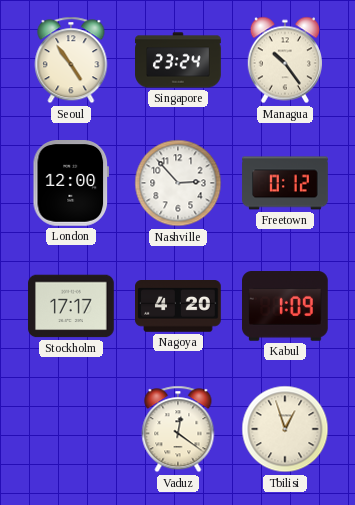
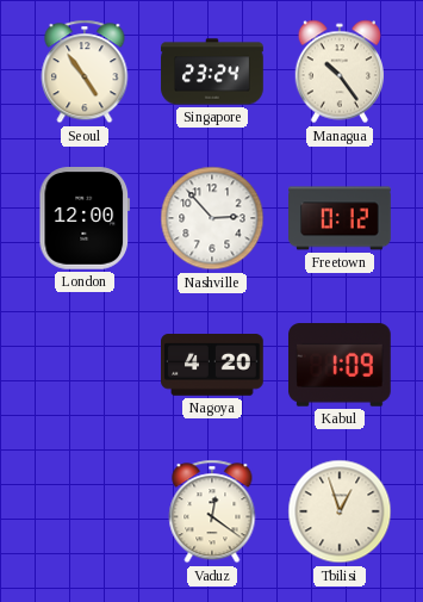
Stockholm: 17:17 -> none
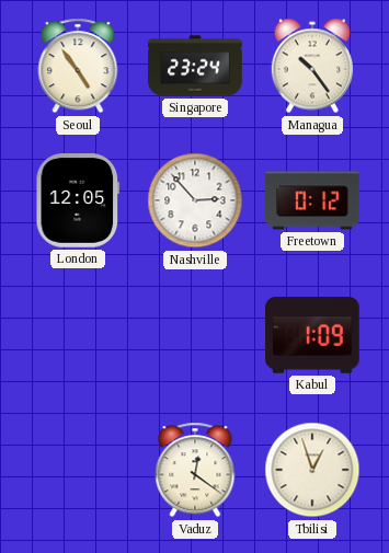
London: 12:00 -> 12:05
Nagoya: 4:20 -> none
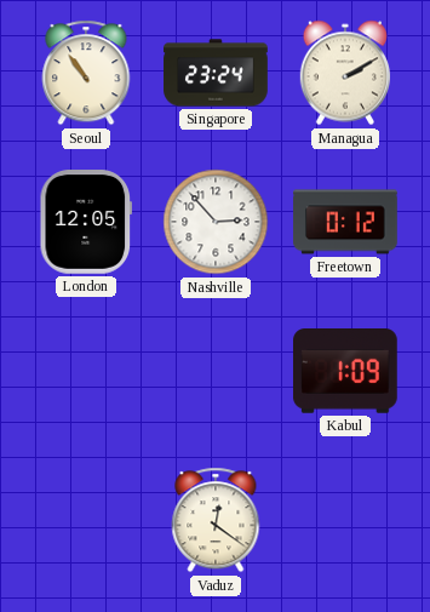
Seoul: 4:54 -> 10:54
Managua: 10:24 -> 2:10
Tbilisi: 12:57 -> none
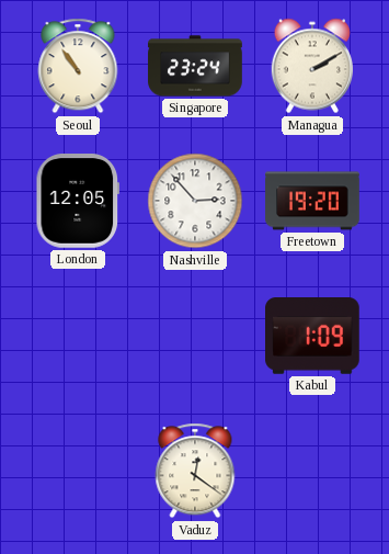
Freetown: 0:12 -> 19:20
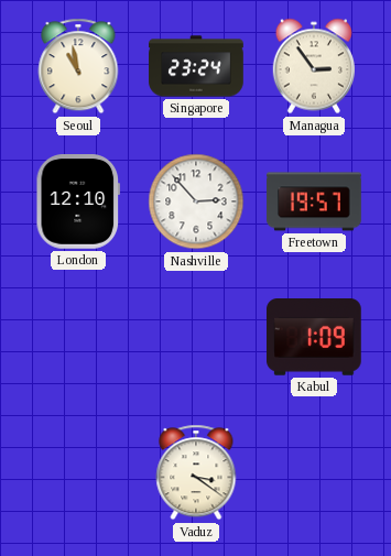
Seoul: 10:54 -> 10:58
Managua: 2:10 -> 2:54
London: 12:05 -> 12:10
Freetown: 19:20 -> 19:57
Vaduz: 12:21 -> 3:21
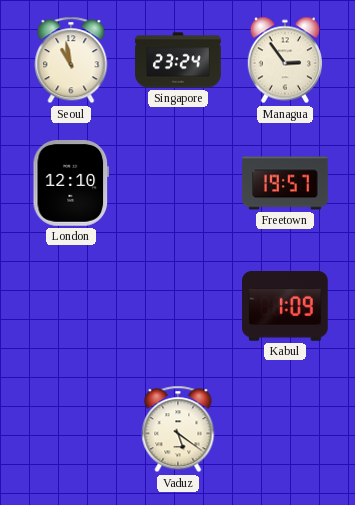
Nashville: 2:53 -> none
Vaduz: 3:21 -> 5:21
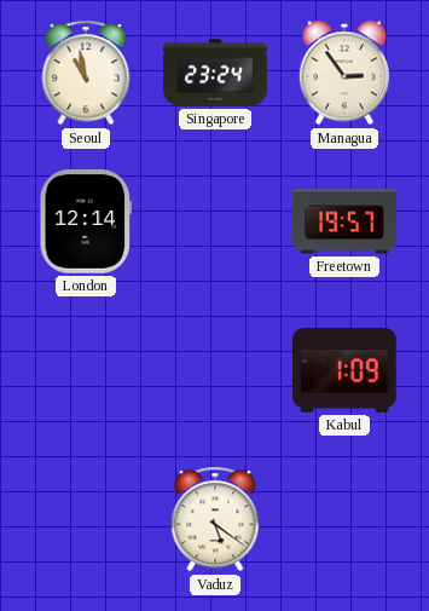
London: 12:10 -> 12:14
